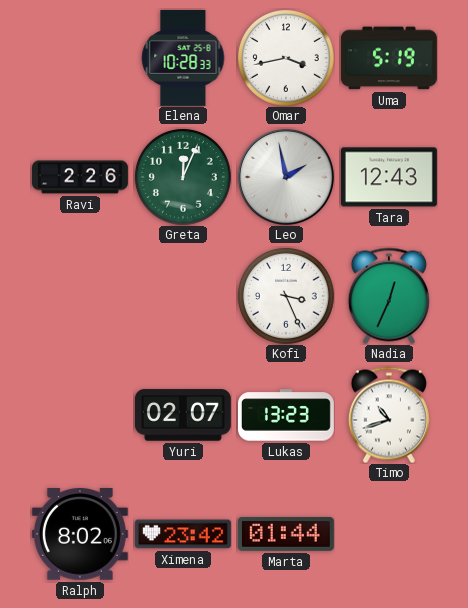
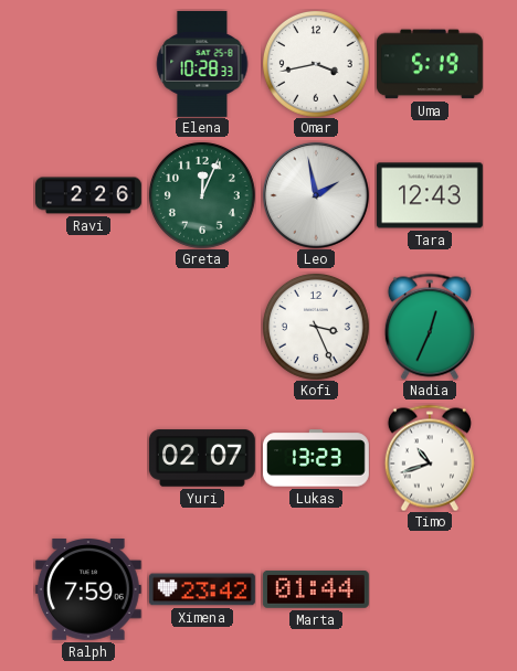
Ralph: 8:02 -> 7:59
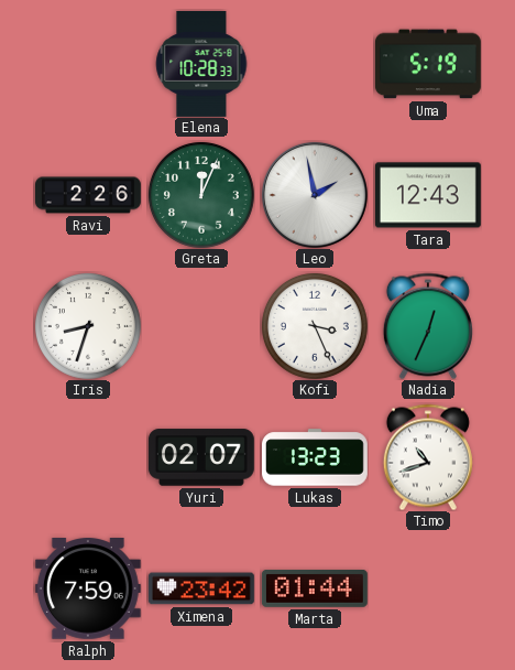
Omar: 3:43 -> none
Iris: none -> 8:33
